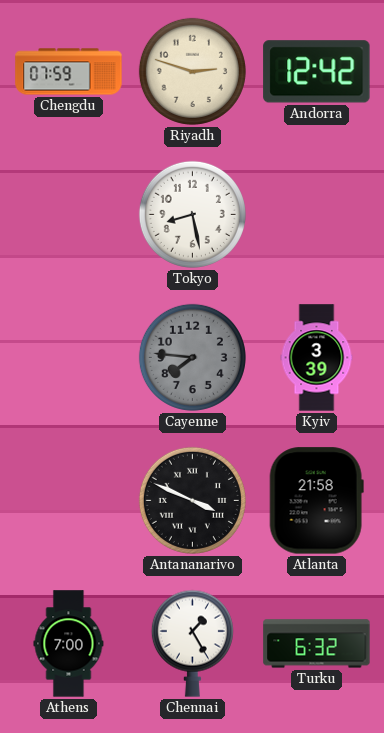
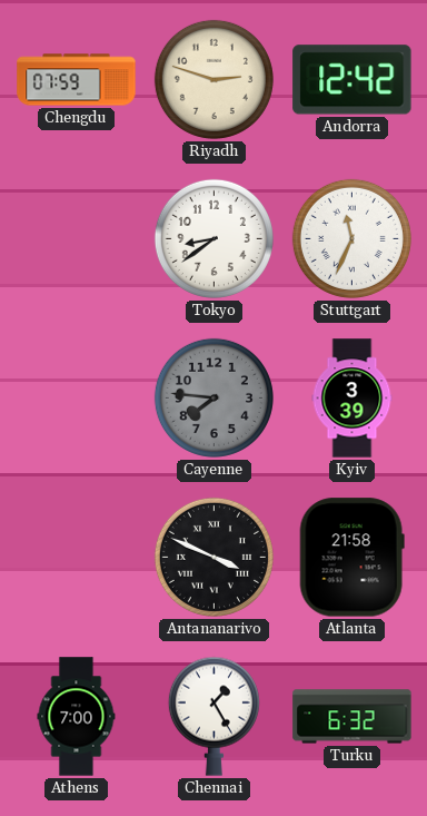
Tokyo: 8:28 -> 8:39
Stuttgart: none -> 11:34
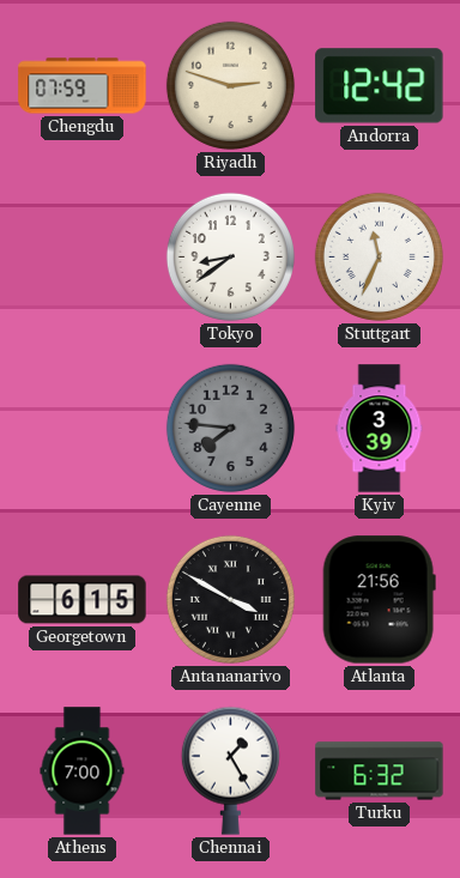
Georgetown: none -> 6:15
Antananarivo: 3:49 -> 3:50
Atlanta: 21:58 -> 21:56
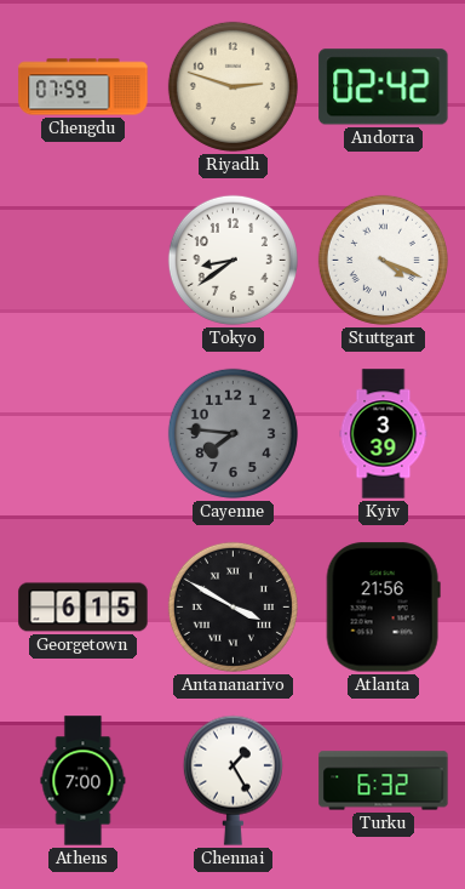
Andorra: 12:42 -> 02:42
Stuttgart: 11:34 -> 4:19
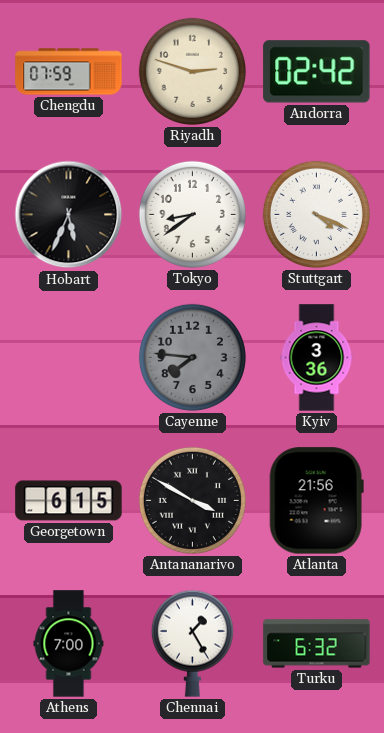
Hobart: none -> 5:34
Kyiv: 3:39 -> 3:36
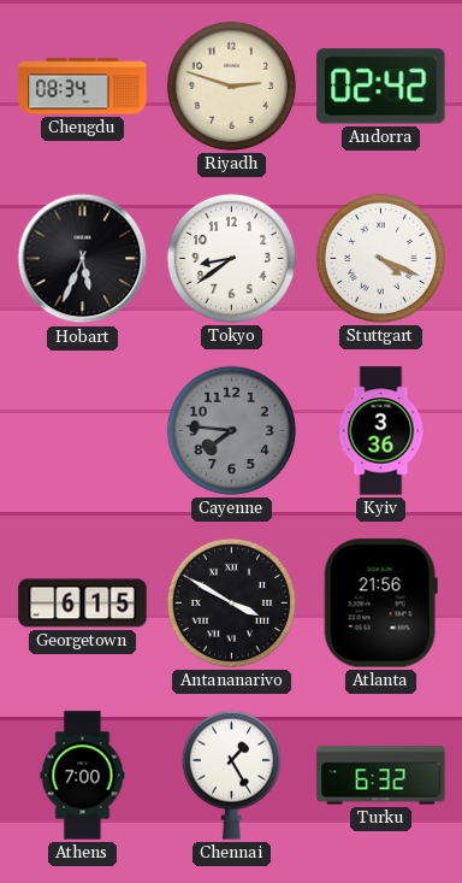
Chengdu: 07:59 -> 08:34
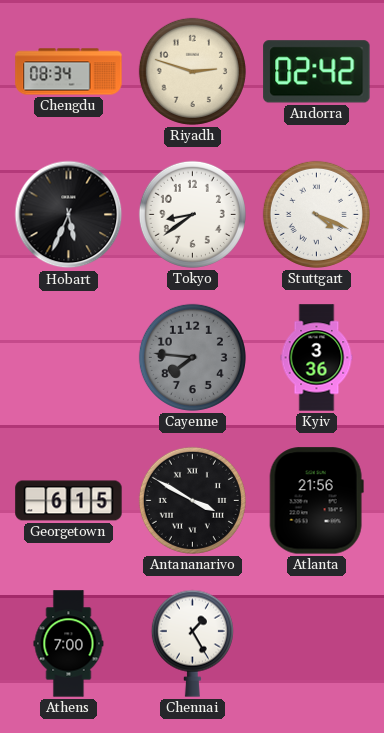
Turku: 6:32 -> none
